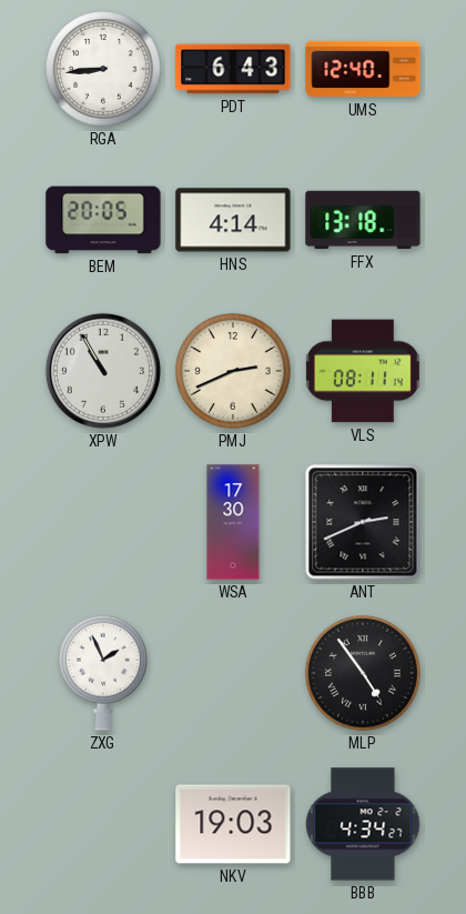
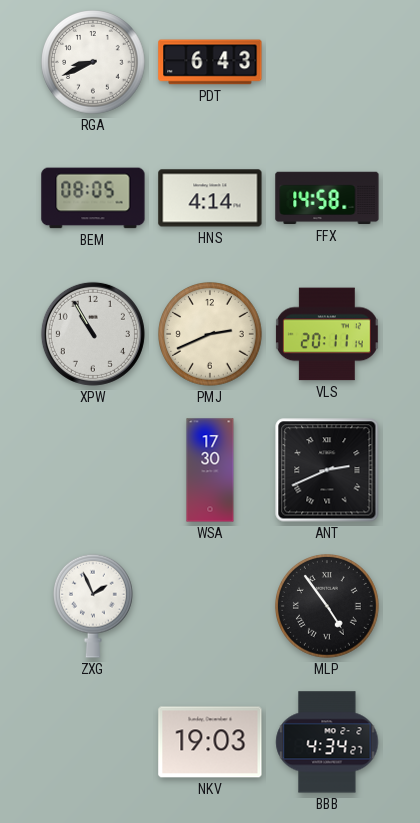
RGA: 8:44 -> 8:41
UMS: 12:40 -> none
BEM: 20:05 -> 08:05
FFX: 13:18 -> 14:58
VLS: 08:11 -> 20:11
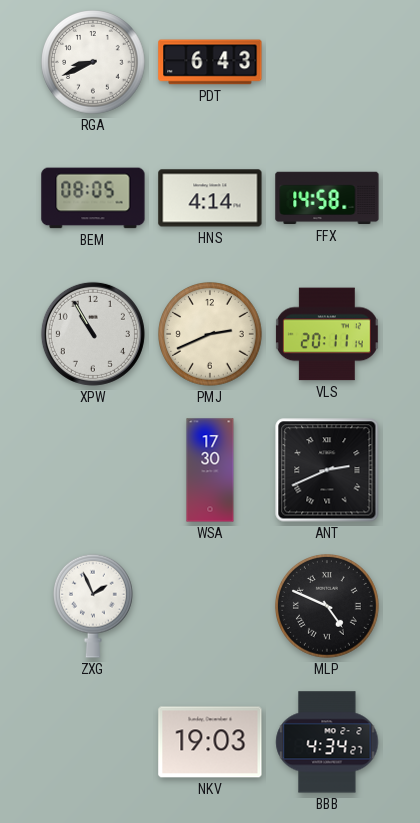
MLP: 4:54 -> 4:49
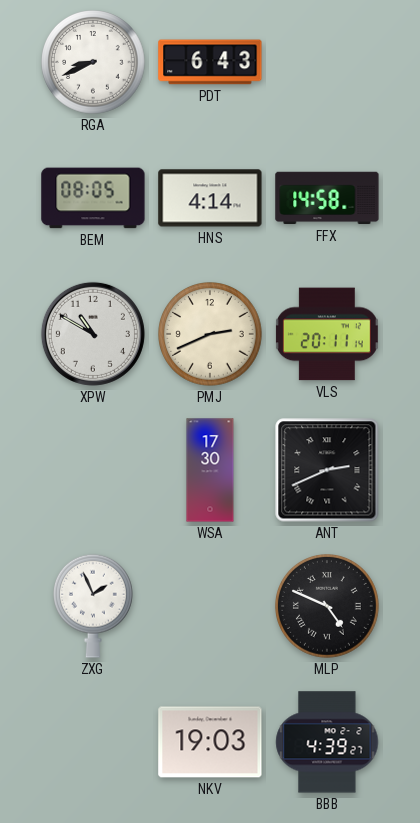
XPW: 10:55 -> 10:50
BBB: 4:34 -> 4:39
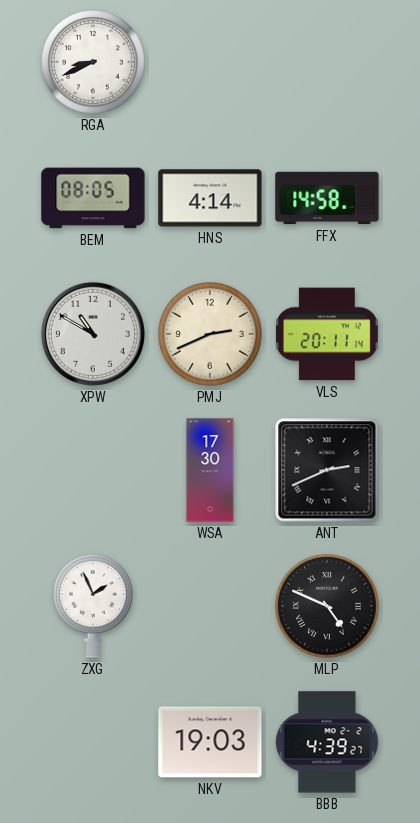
PDT: 6:43 -> none
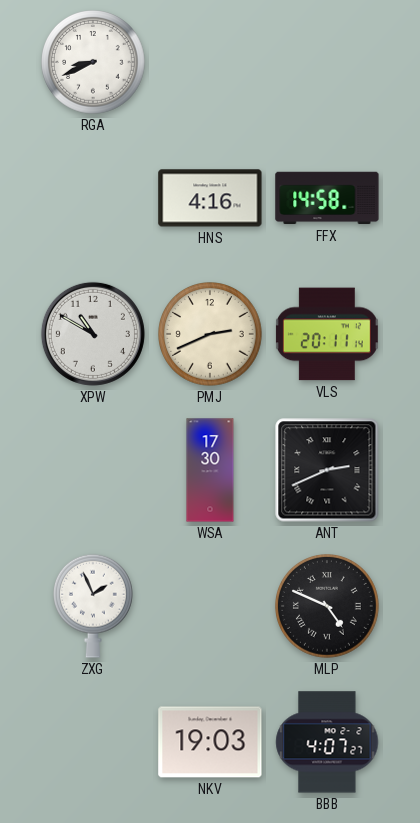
BEM: 08:05 -> none
HNS: 4:14 -> 4:16
BBB: 4:39 -> 4:07
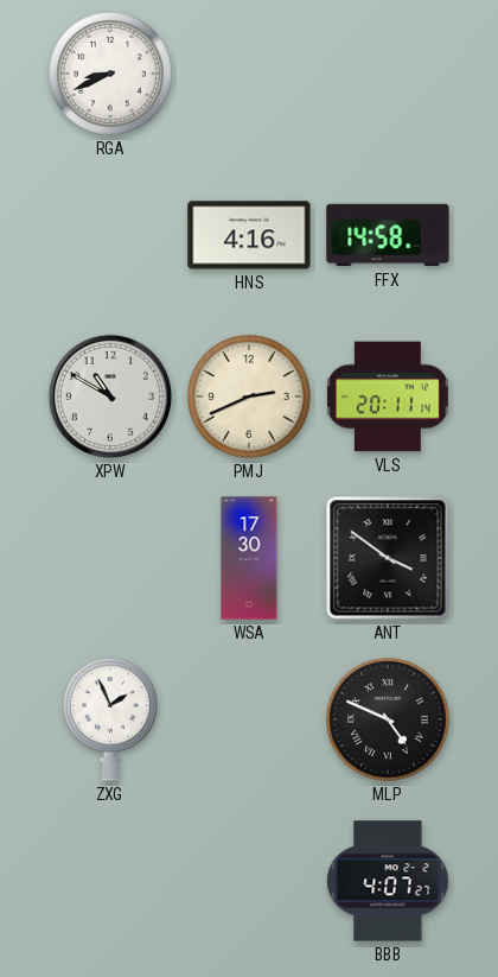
ANT: 2:41 -> 3:51
NKV: 19:03 -> none
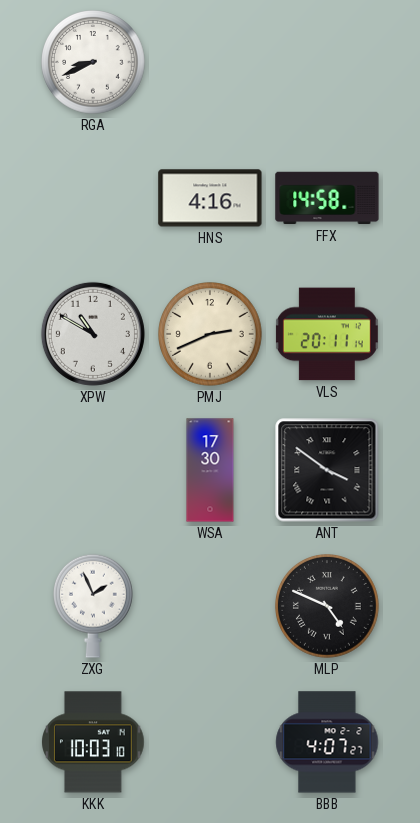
KKK: none -> 10:03
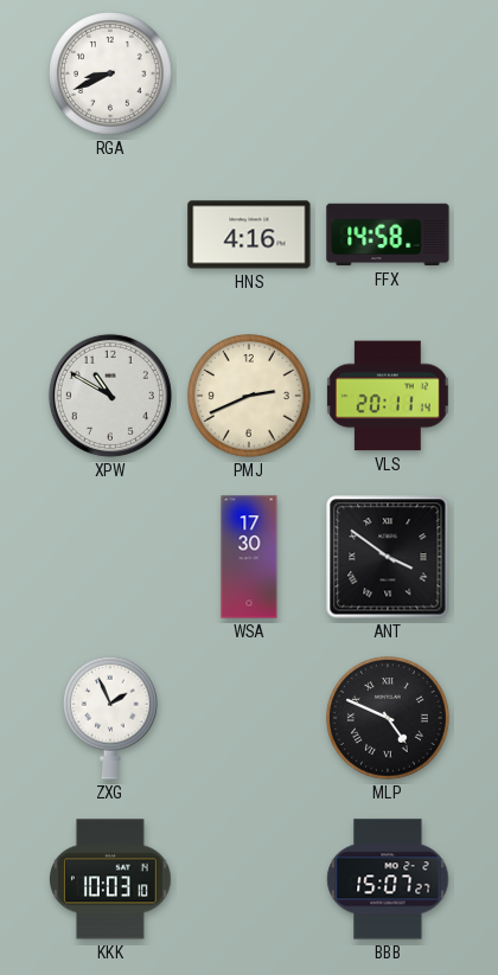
BBB: 4:07 -> 15:07
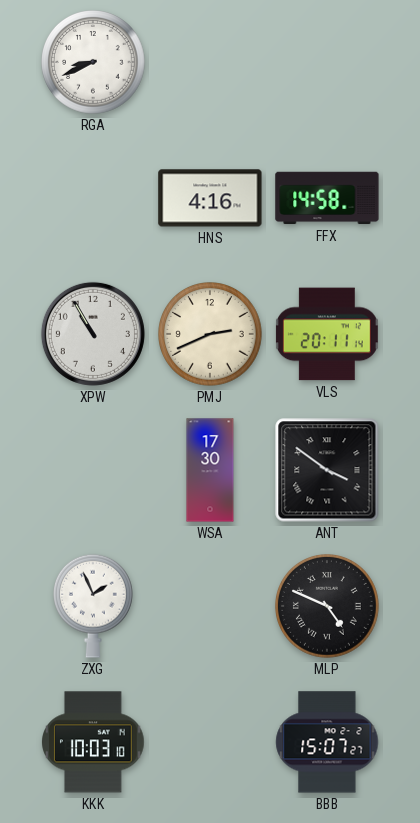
XPW: 10:50 -> 10:55
